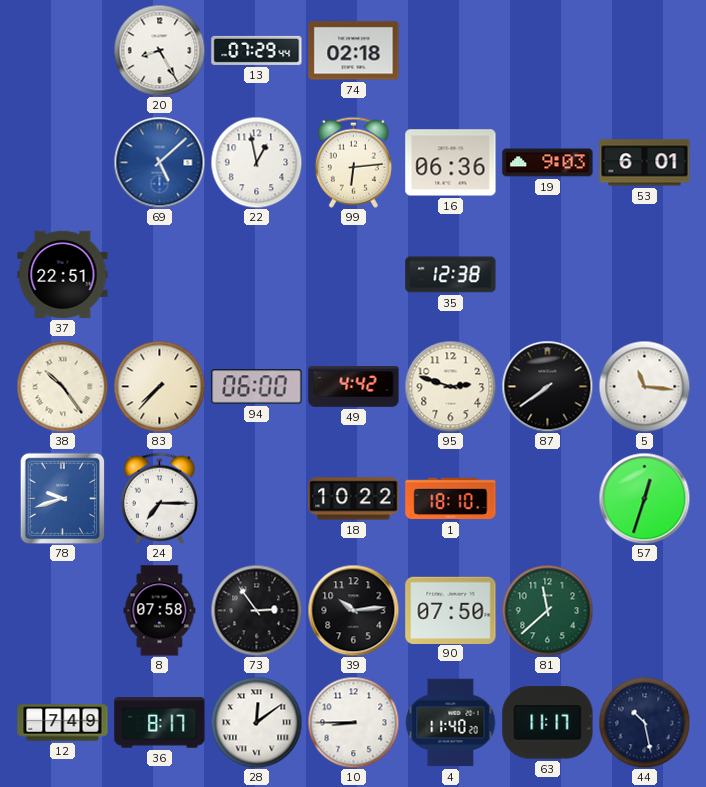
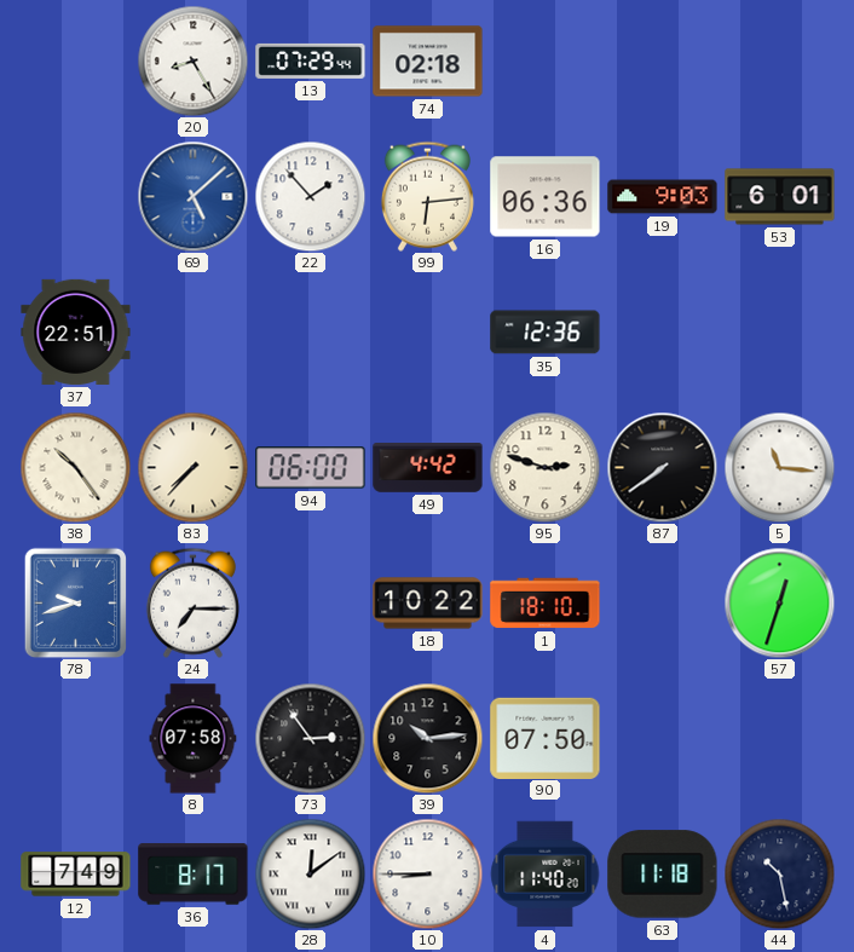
22: 12:58 -> 1:53
35: 12:38 -> 12:36
81: 11:38 -> none
63: 11:17 -> 11:18
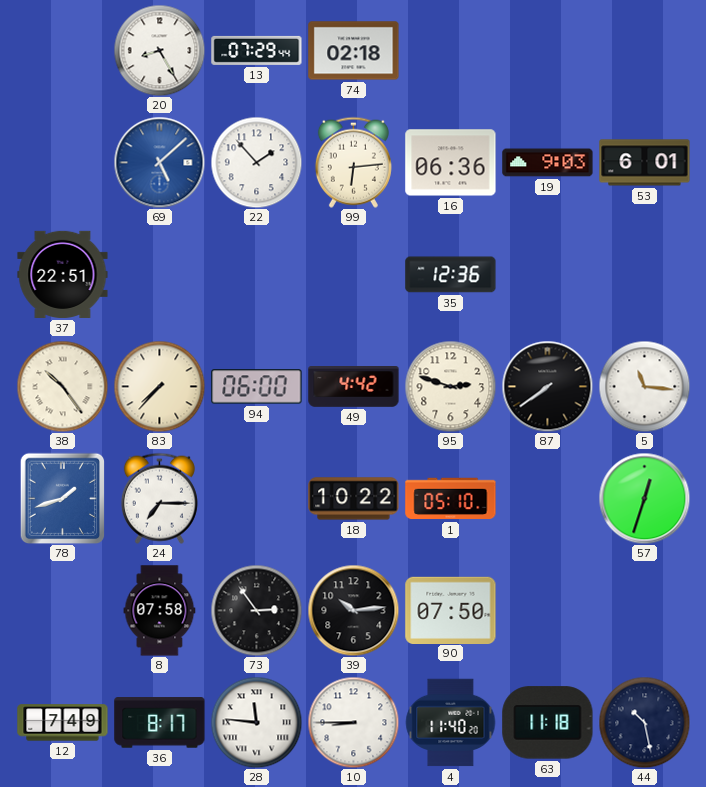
78: 9:42 -> 1:42
1: 18:10 -> 05:10
28: 12:09 -> 11:46
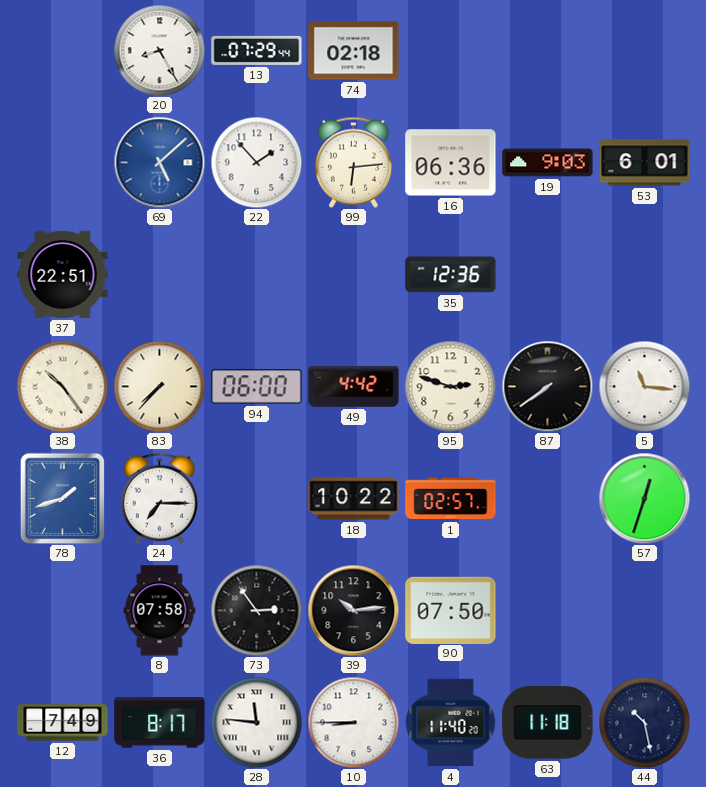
1: 05:10 -> 02:57
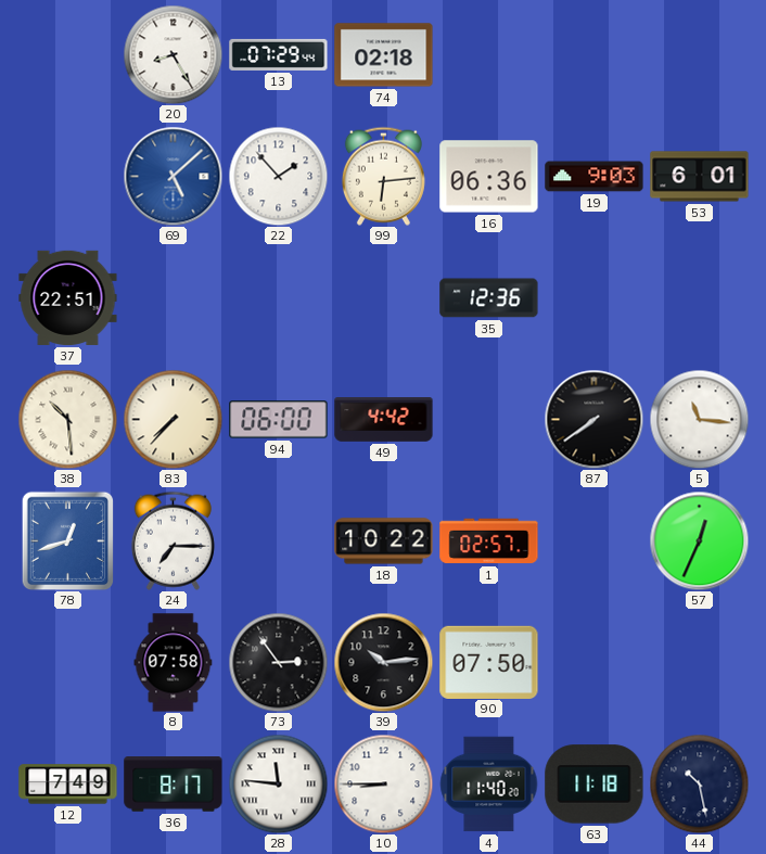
38: 10:24 -> 10:29
95: 2:48 -> none
78: 1:42 -> 12:42
57: 12:33 -> 12:34
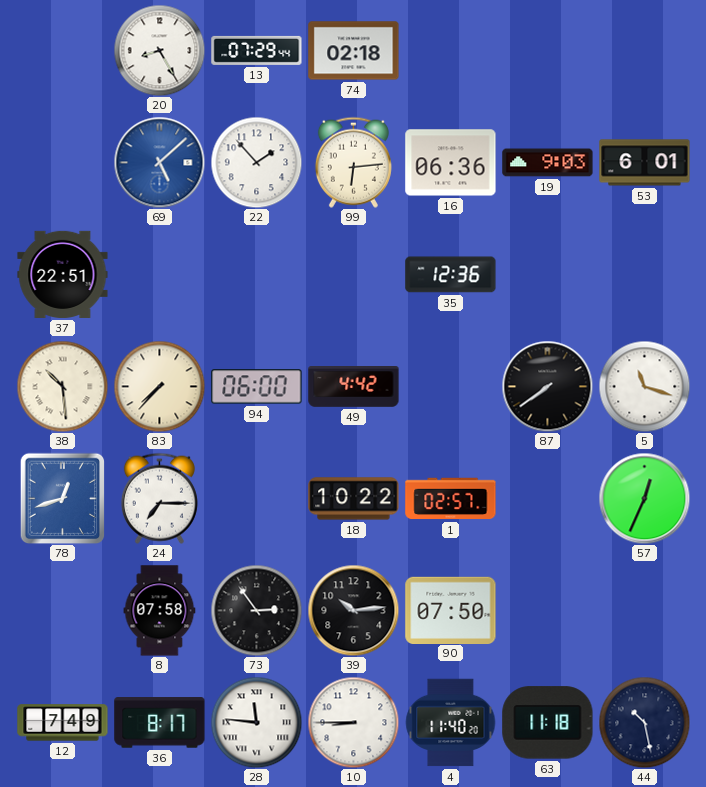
5: 11:16 -> 11:18
